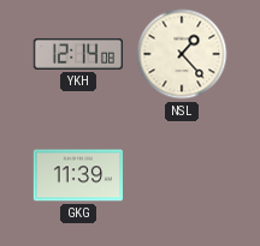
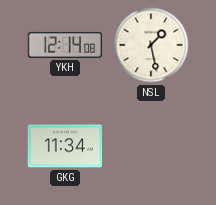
NSL: 1:23 -> 1:28
GKG: 11:39 -> 11:34
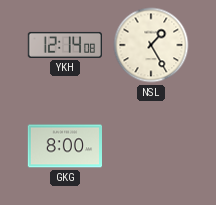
NSL: 1:28 -> 1:25
GKG: 11:34 -> 8:00
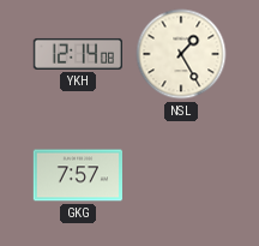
GKG: 8:00 -> 7:57
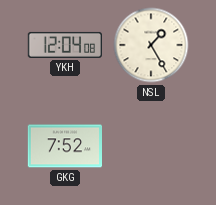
YKH: 12:14 -> 12:04
GKG: 7:57 -> 7:52
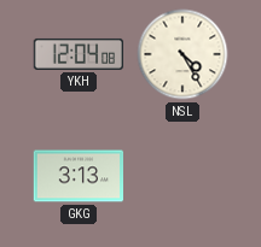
NSL: 1:25 -> 4:25
GKG: 7:52 -> 3:13
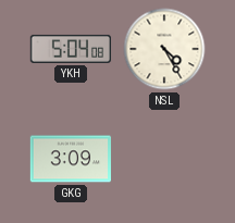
YKH: 12:04 -> 5:04
GKG: 3:13 -> 3:09
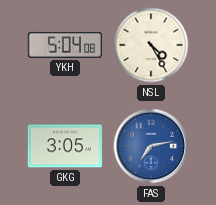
GKG: 3:09 -> 3:05
FAS: none -> 7:13
